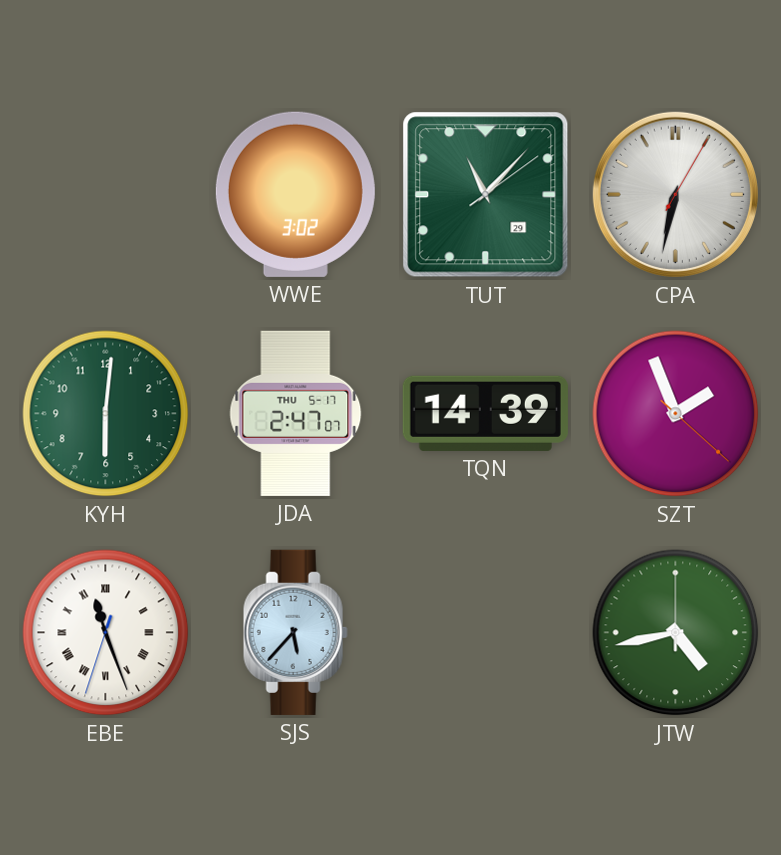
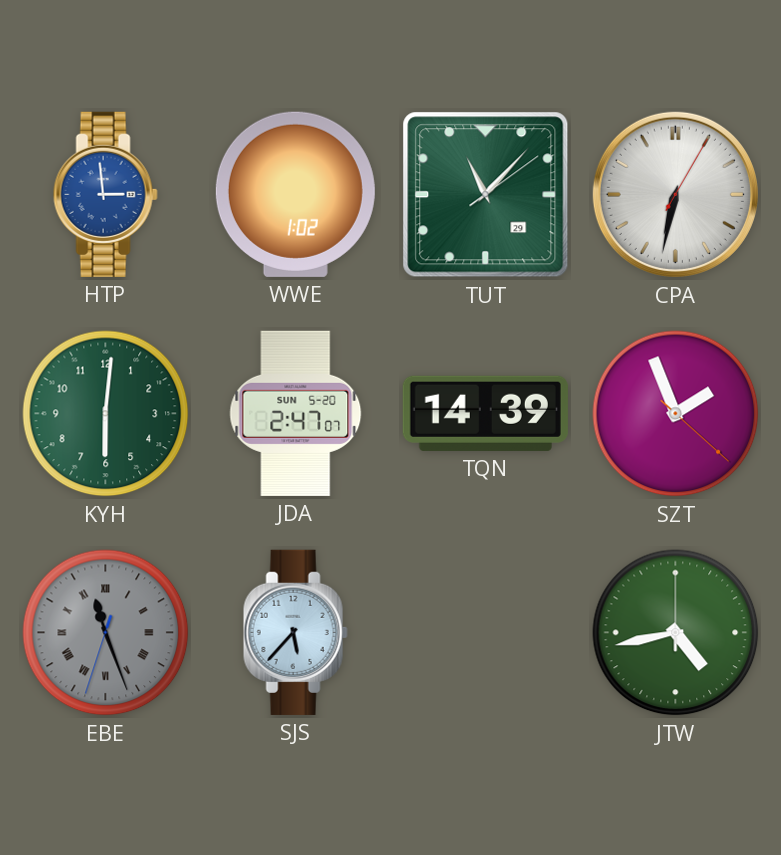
HTP: none -> 2:59
WWE: 3:02 -> 1:02
JDA date: THU 5-17 -> SUN 5-20
EBE dial: white -> grey
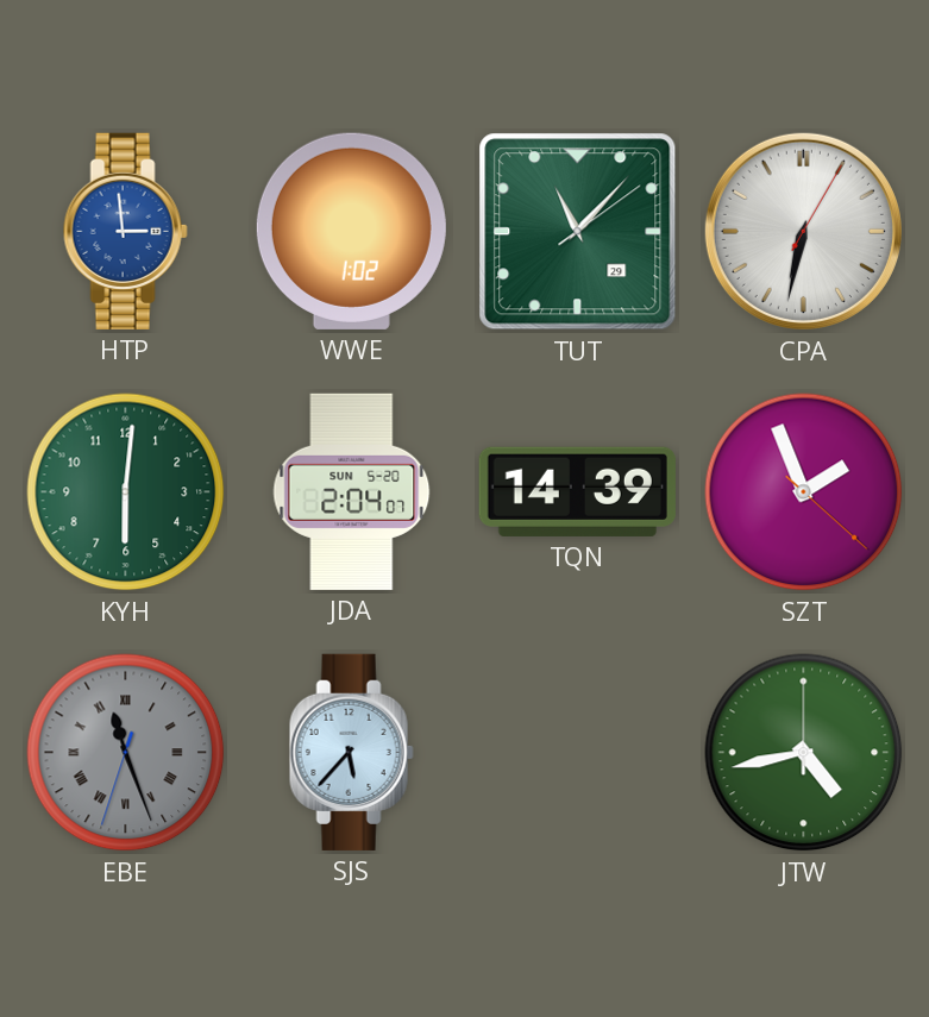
JDA: 2:47 -> 2:04
